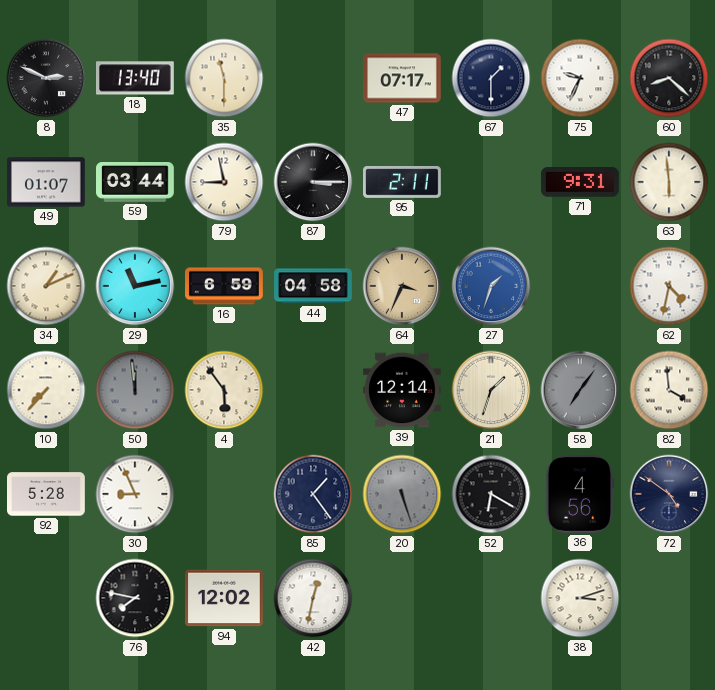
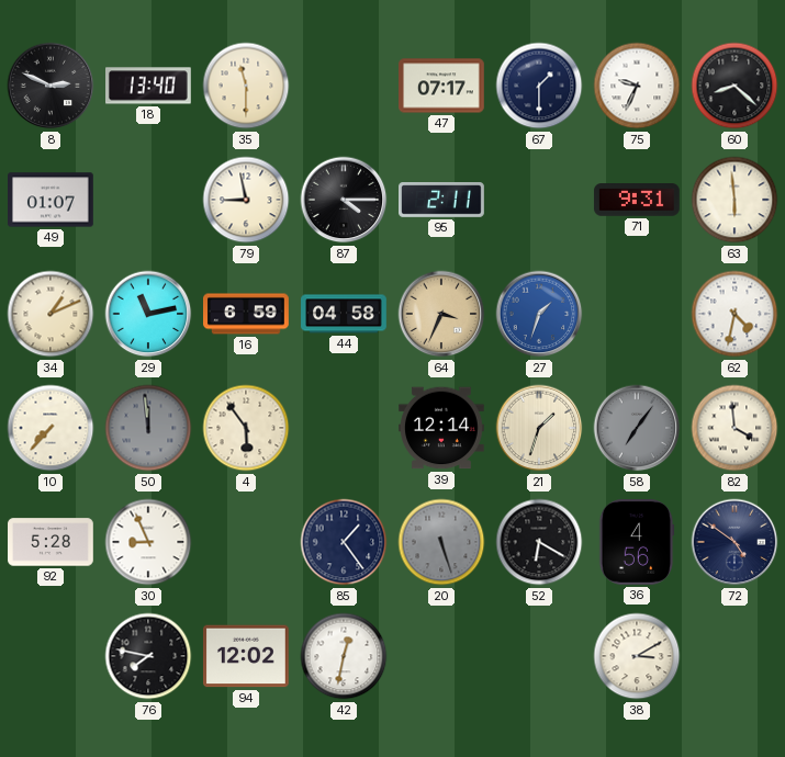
59: 03:44 -> none
87: 3:15 -> 4:15
38: 3:12 -> 3:10
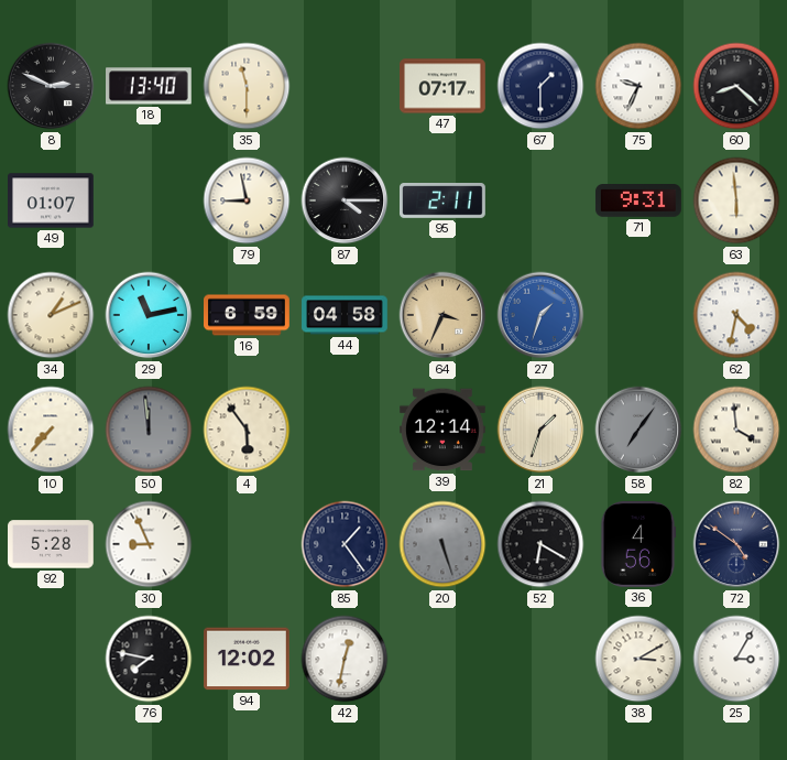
25: none -> 3:05
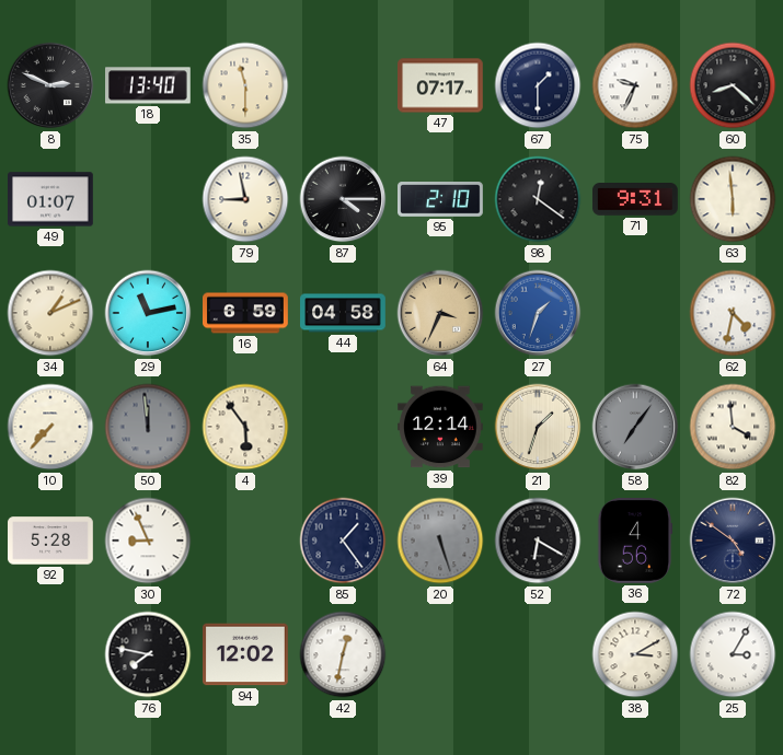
95: 2:11 -> 2:10
98: none -> 12:21
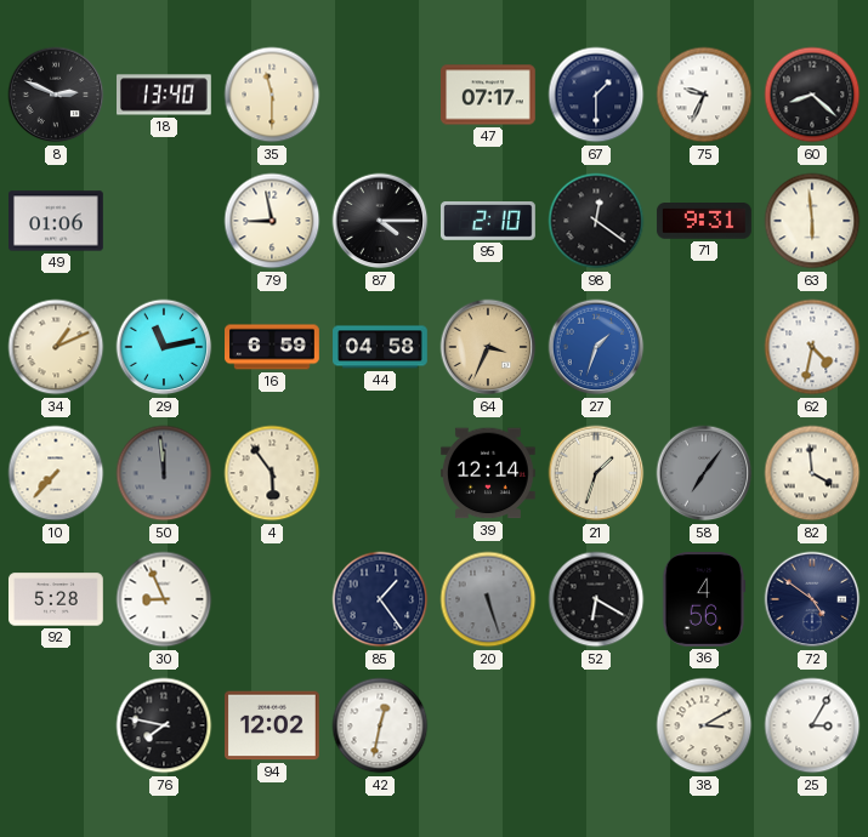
49: 01:07 -> 01:06
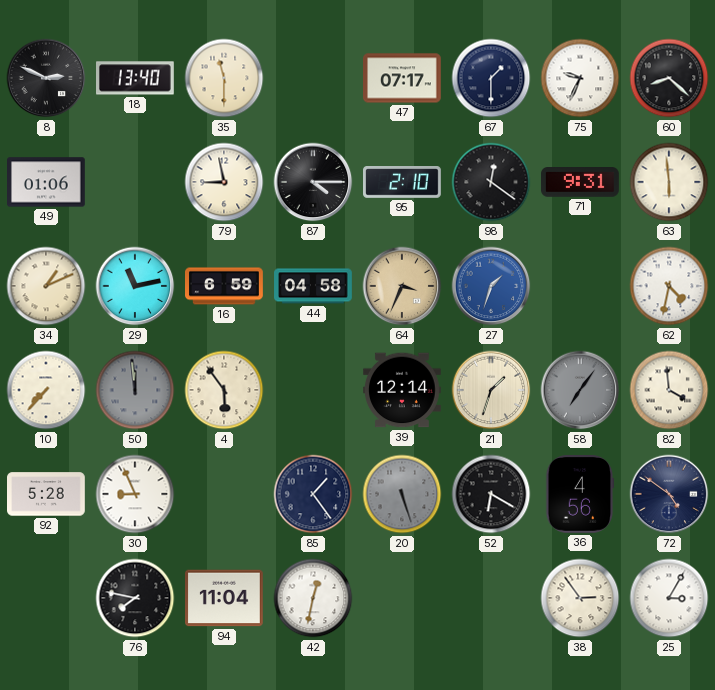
94: 12:02 -> 11:04
38: 3:10 -> 2:54
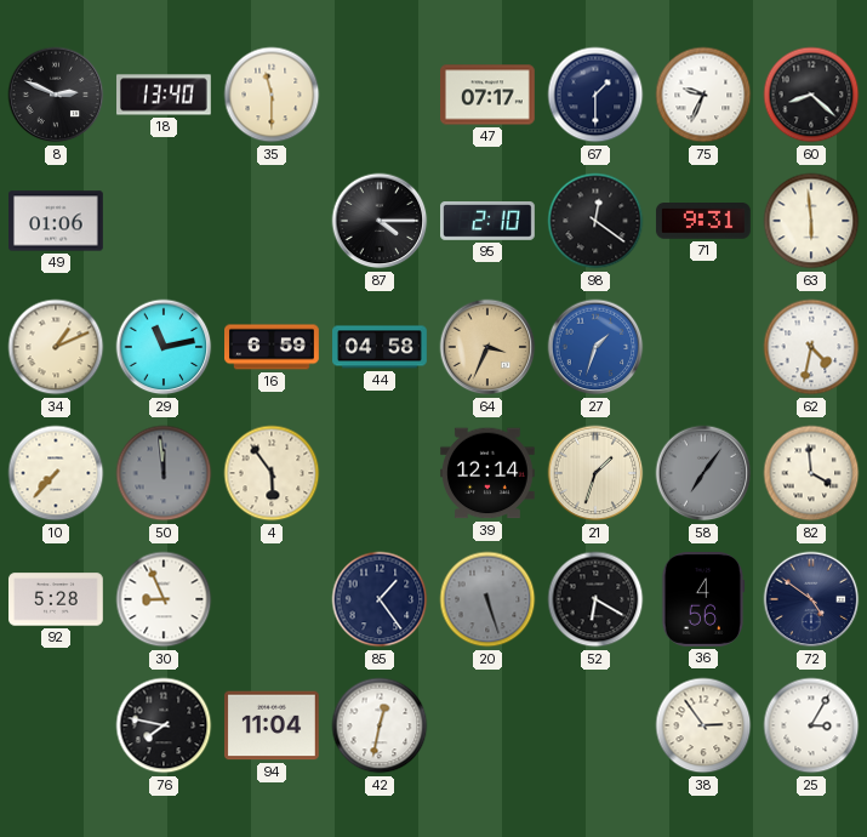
79: 8:58 -> none
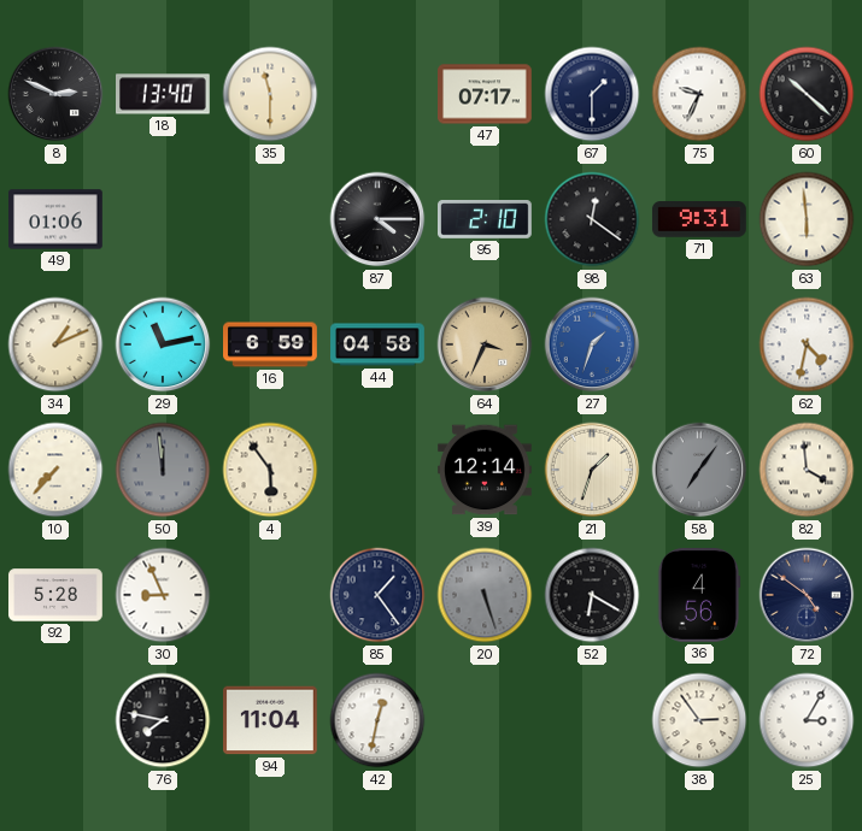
60: 8:22 -> 10:22
